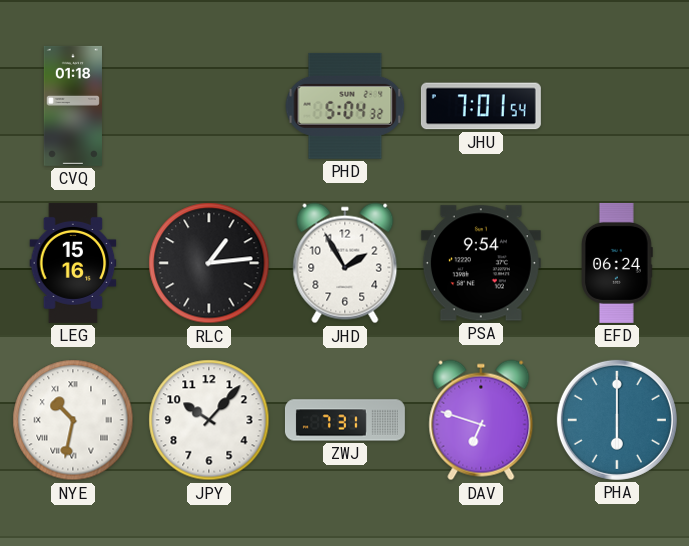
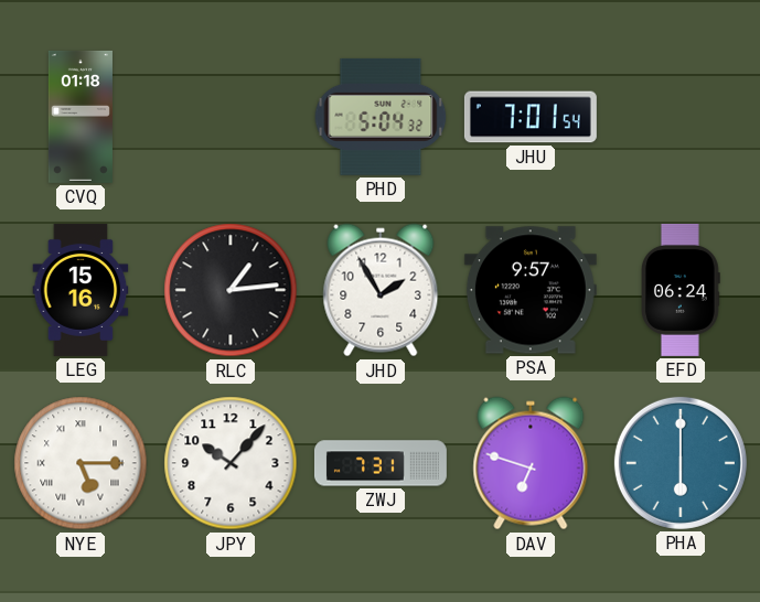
PSA: 9:54 -> 9:57
NYE: 10:32 -> 5:15
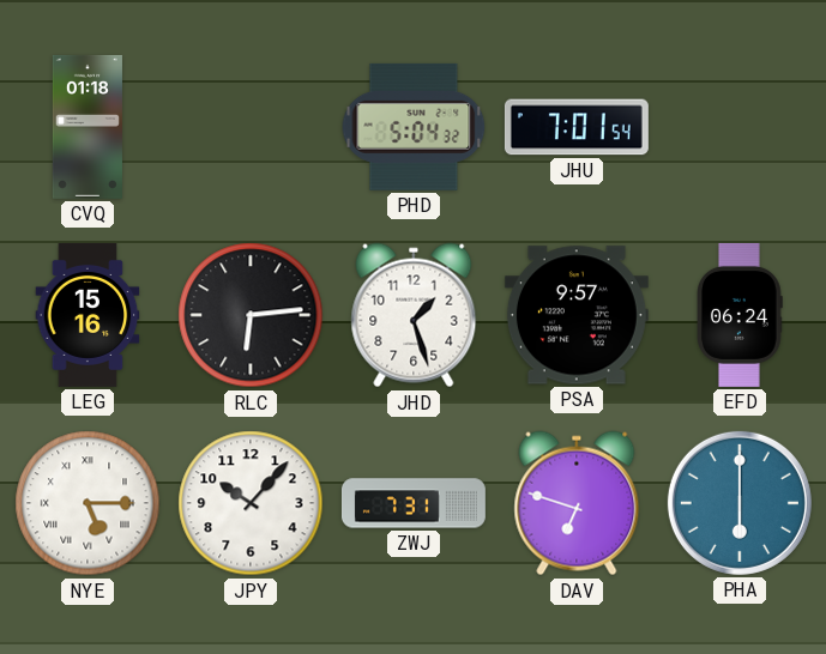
RLC: 1:14 -> 6:14
JHD: 1:55 -> 1:27
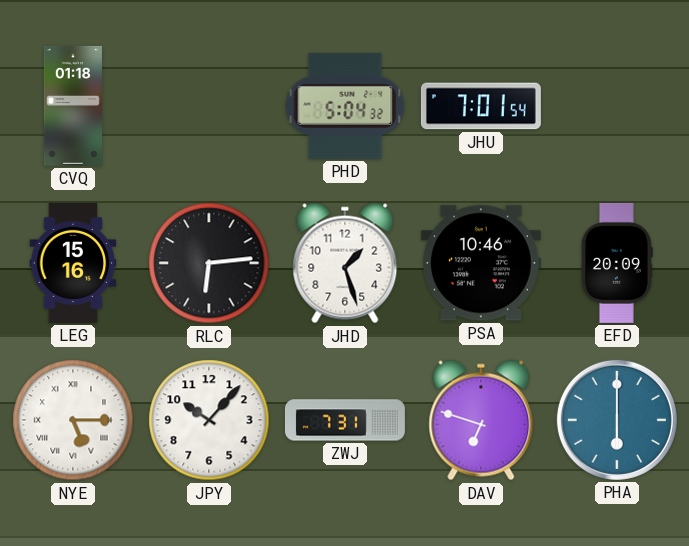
PSA: 9:57 -> 10:46
EFD: 06:24 -> 20:09
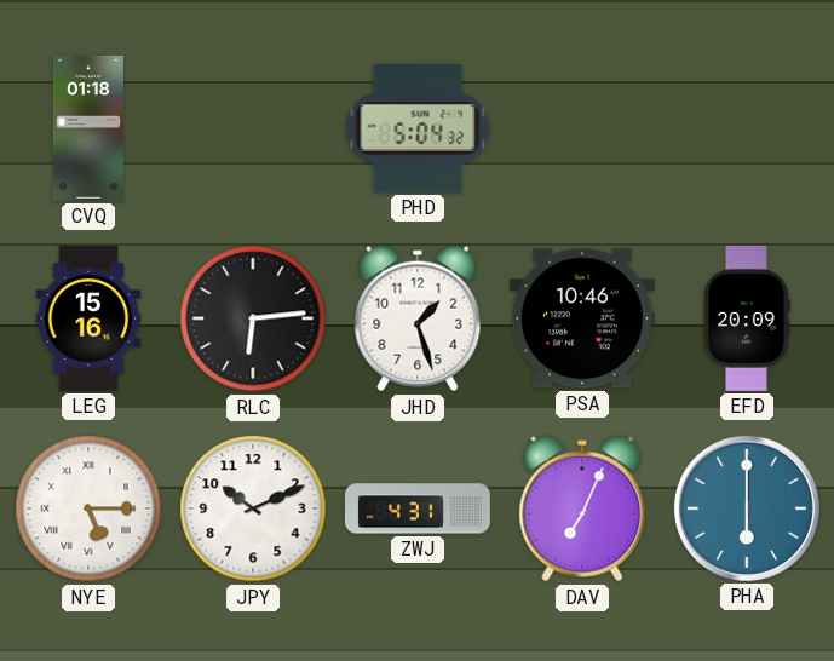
JHU: 7:01 -> none
JPY: 10:07 -> 10:11
ZWJ: 7:31 -> 4:31
DAV: 6:48 -> 7:04
